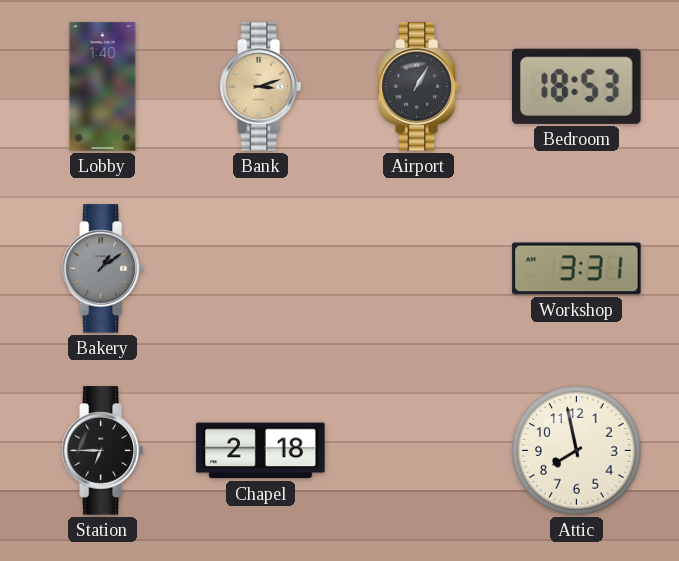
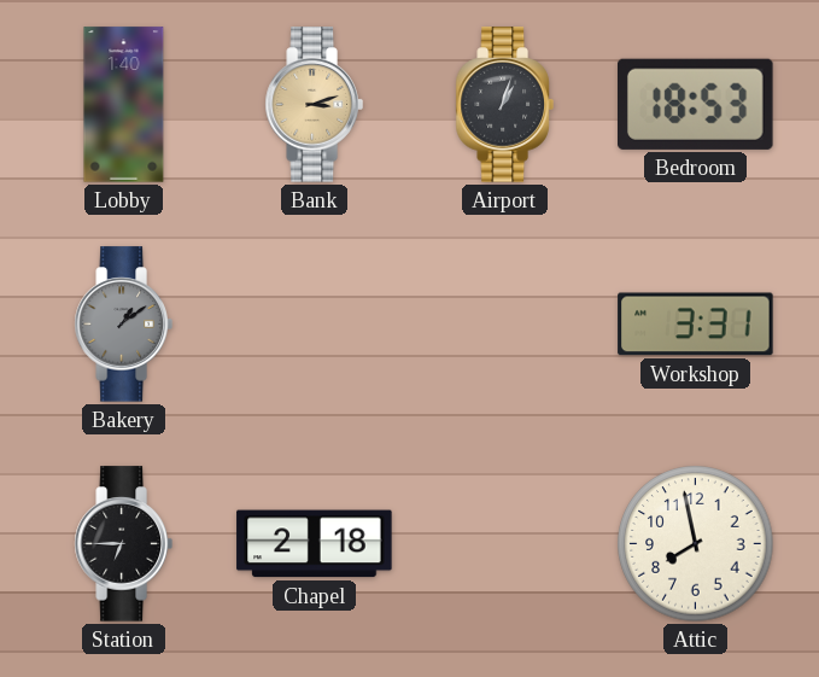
Airport: 1:05 -> 1:03
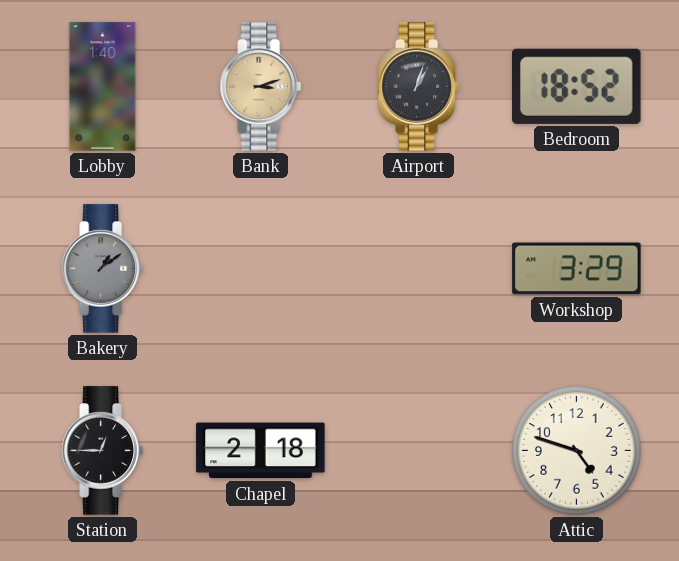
Bedroom: 18:53 -> 18:52
Workshop: 3:31 -> 3:29
Station: 6:45 -> 12:45
Attic: 7:58 -> 4:48
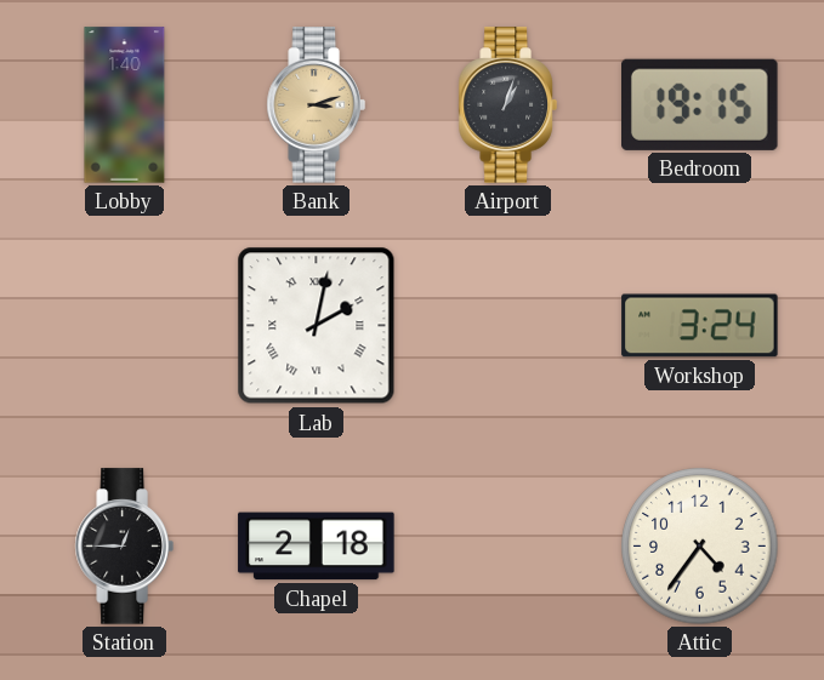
Bedroom: 18:52 -> 19:15
Bakery: 1:09 -> none
Lab: none -> 2:02
Workshop: 3:29 -> 3:24
Attic: 4:48 -> 4:36
